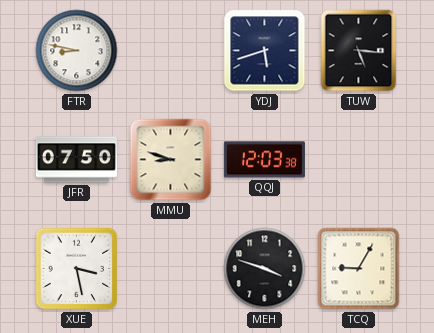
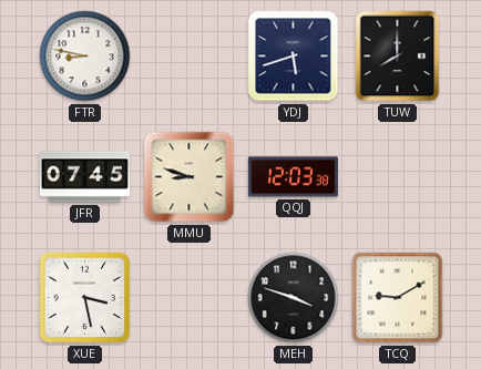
TUW: 5:16 -> 8:00
JFR: 07:50 -> 07:45
TCQ: 9:05 -> 9:10
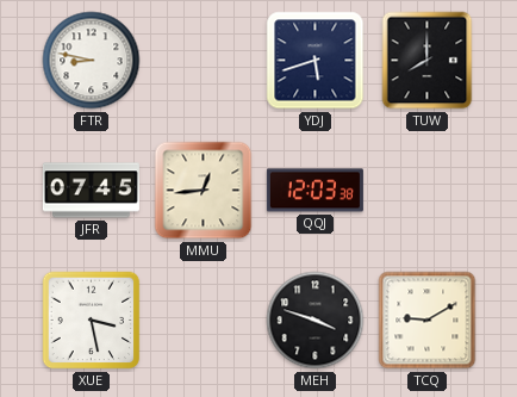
MMU: 8:48 -> 12:44
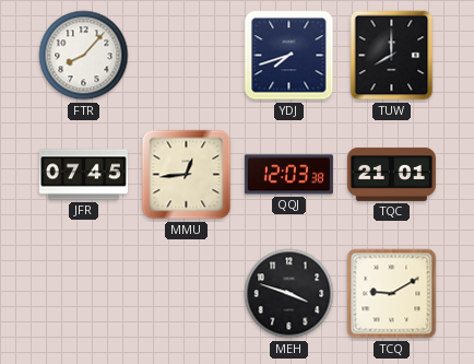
FTR: 8:47 -> 8:07
YDJ: 5:42 -> 7:42
TQC: none -> 21:01
XUE: 3:28 -> none
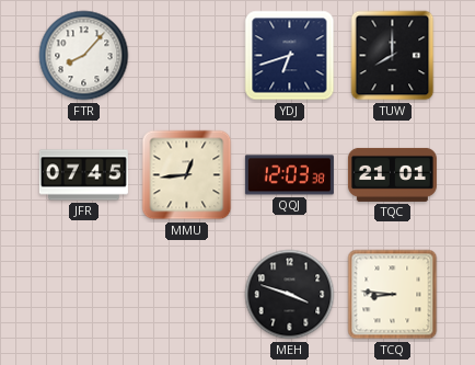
YDJ: 7:42 -> 6:42
TCQ: 9:10 -> 8:46
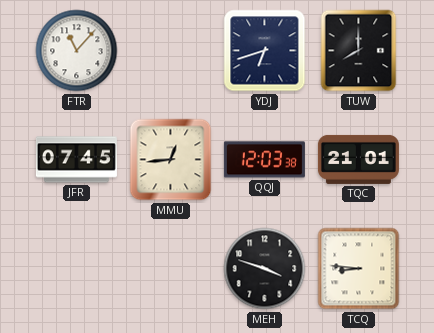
FTR: 8:07 -> 11:07
